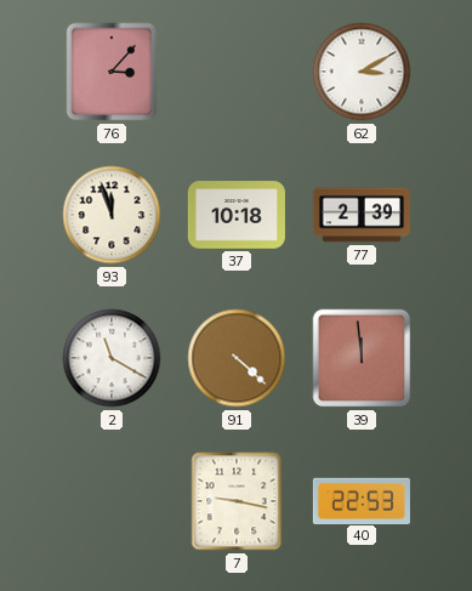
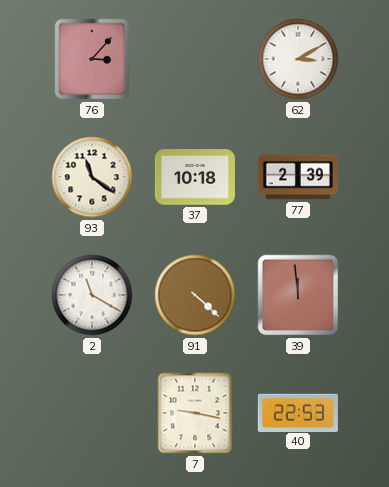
93: 11:57 -> 11:21
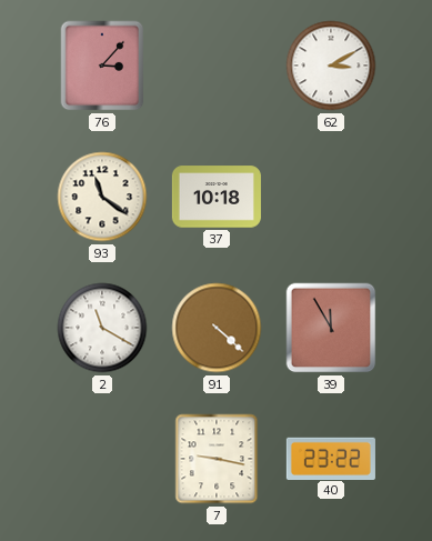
77: 2:39 -> none
39: 11:59 -> 11:55
40: 22:53 -> 23:22
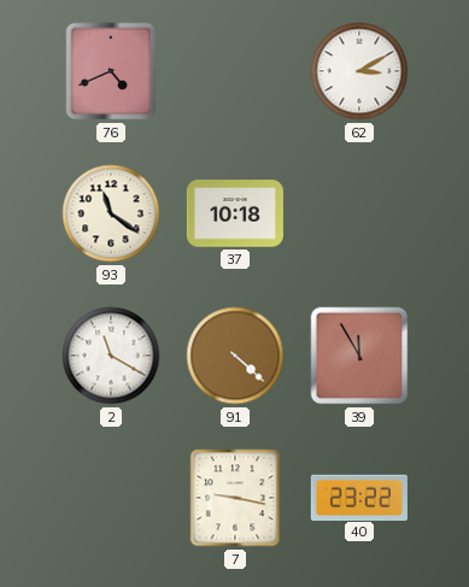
76: 3:07 -> 4:41
